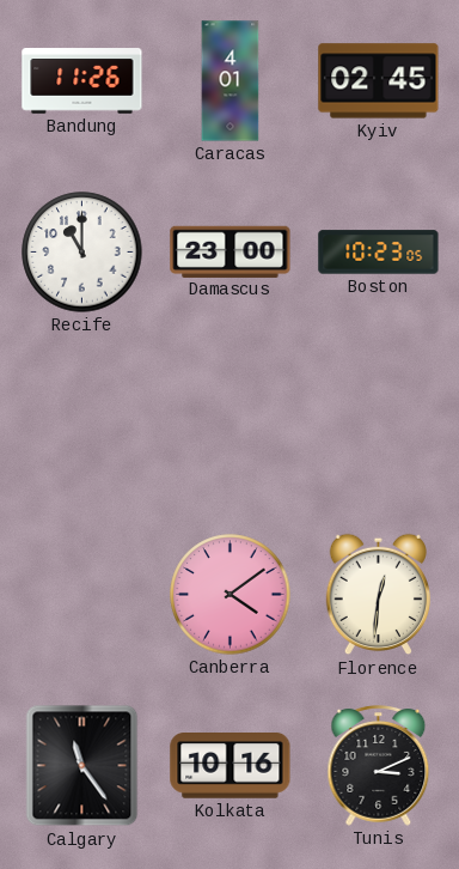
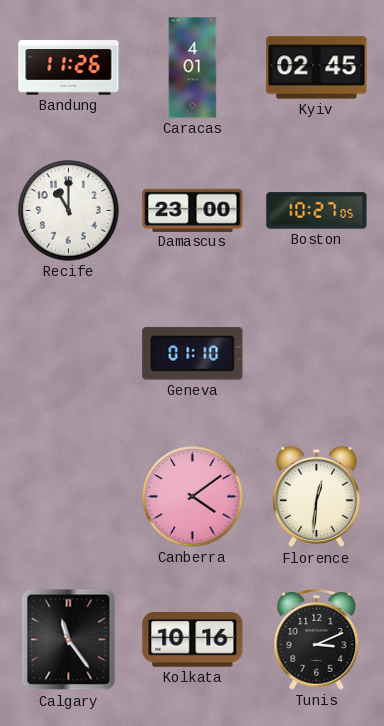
Boston: 10:23 -> 10:27
Geneva: none -> 01:10
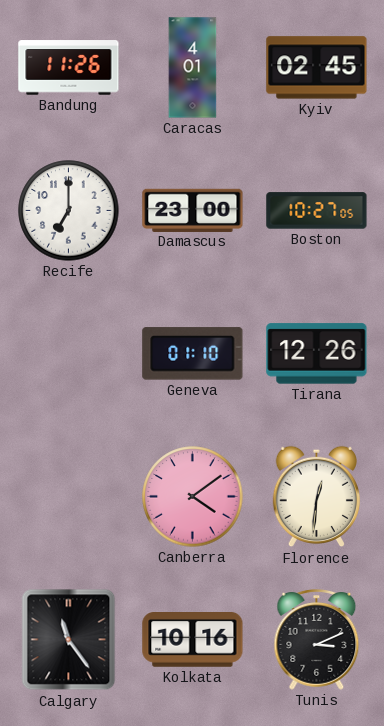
Recife: 11:00 -> 7:00
Tirana: none -> 12:26
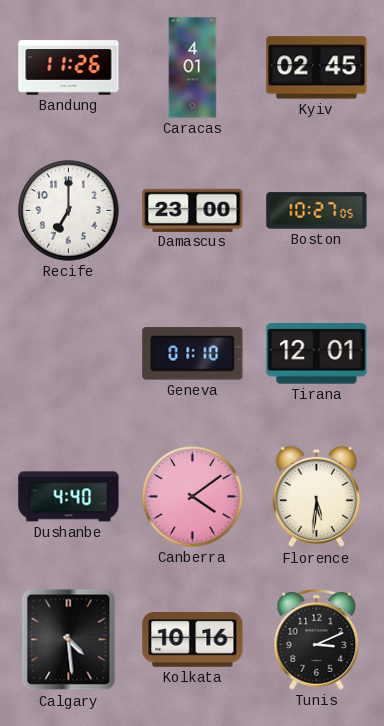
Tirana: 12:26 -> 12:01
Dushanbe: none -> 4:40
Florence: 12:31 -> 5:31
Calgary: 11:24 -> 4:29
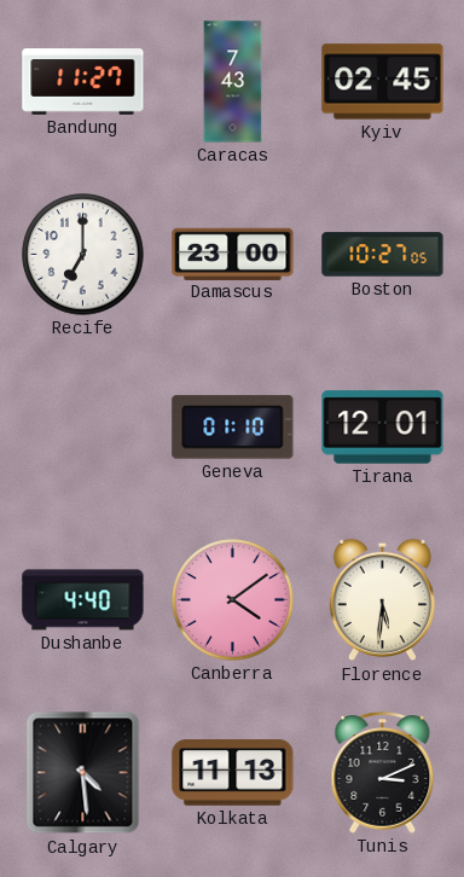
Bandung: 11:26 -> 11:27
Caracas: 4:01 -> 7:43
Kolkata: 10:16 -> 11:13
